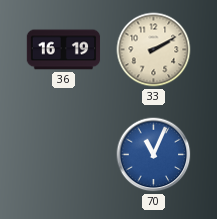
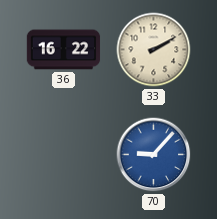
36: 16:19 -> 16:22
70: 11:04 -> 9:07
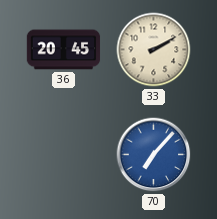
36: 16:22 -> 20:45
70: 9:07 -> 7:07
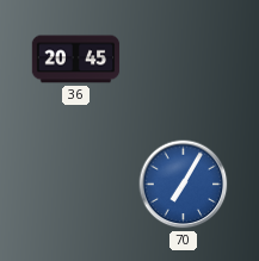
33: 2:10 -> none
70: 7:07 -> 7:05
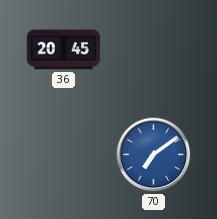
70: 7:05 -> 7:09
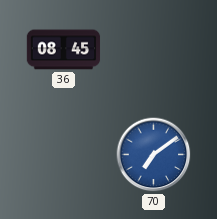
36: 20:45 -> 08:45
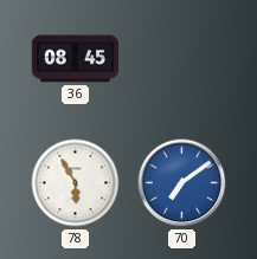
78: none -> 5:55
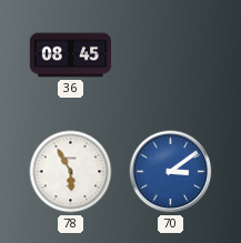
70: 7:09 -> 3:09
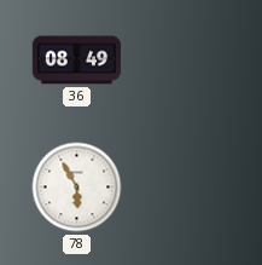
36: 08:45 -> 08:49
70: 3:09 -> none
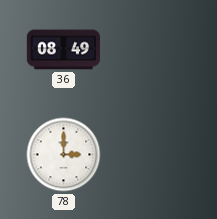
78: 5:55 -> 3:00
